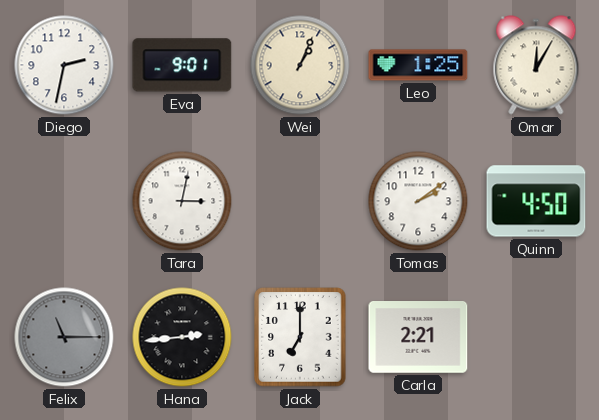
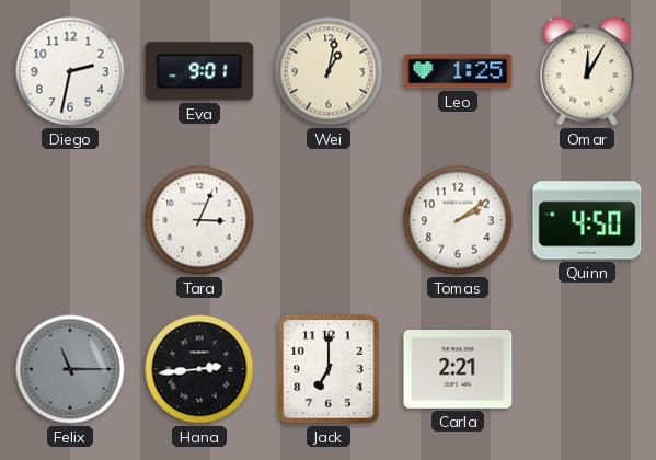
Wei: 1:04 -> 1:02
Tara: 3:02 -> 3:04
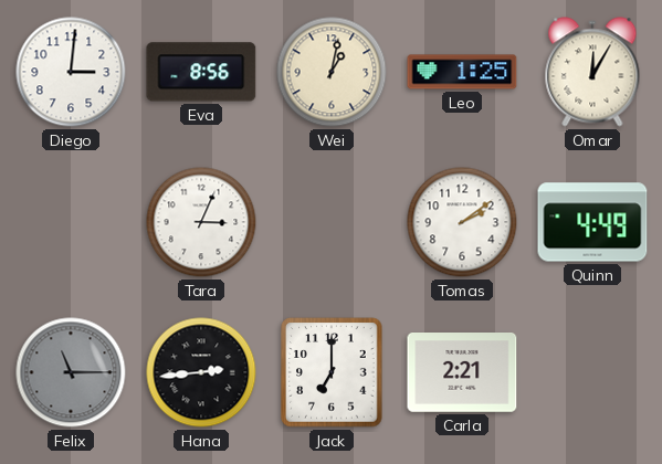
Diego: 2:32 -> 3:01
Eva: 9:01 -> 8:56
Quinn: 4:50 -> 4:49
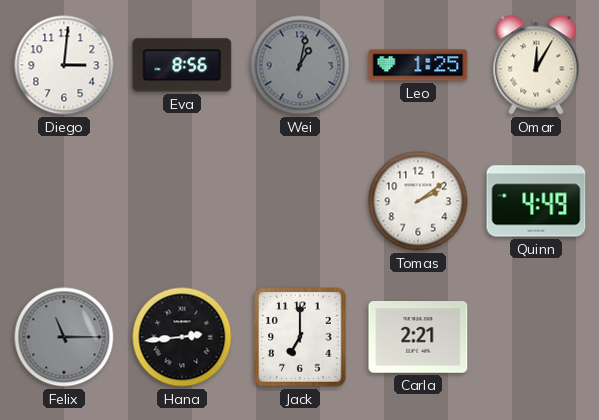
Wei dial: cream -> grey
Tara: 3:04 -> none
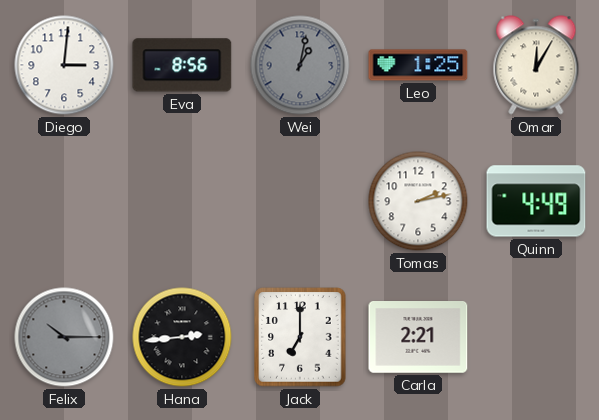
Tomas: 2:09 -> 2:13
Felix: 11:15 -> 10:15
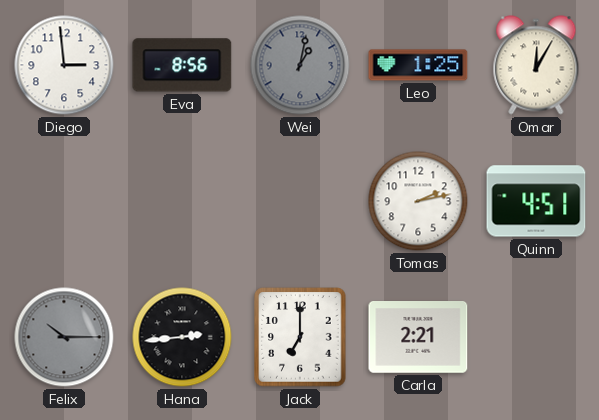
Diego: 3:01 -> 2:59
Quinn: 4:49 -> 4:51
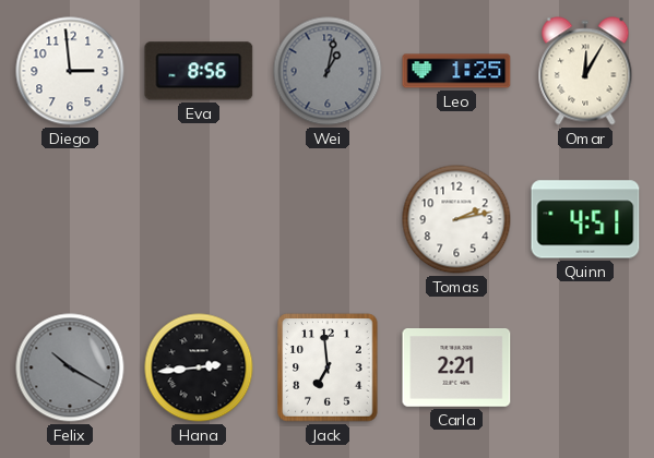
Felix: 10:15 -> 10:20
Jack: 7:00 -> 6:59
